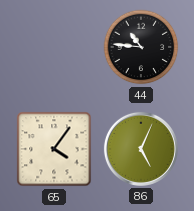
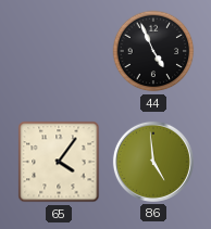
44: 10:46 -> 4:56
86: 5:04 -> 4:59
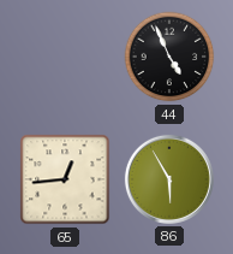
65: 4:06 -> 12:44
86: 4:59 -> 5:55
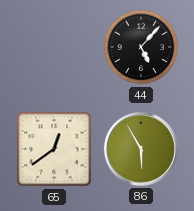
44: 4:56 -> 5:07
65: 12:44 -> 12:39
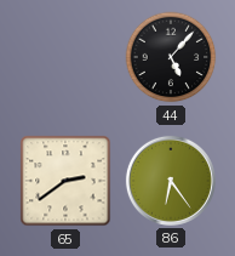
65: 12:39 -> 2:39
86: 5:55 -> 6:24
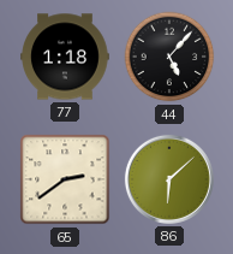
77: none -> 1:18
86: 6:24 -> 6:08
